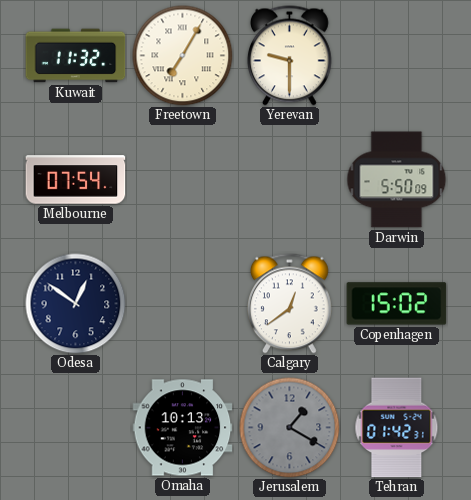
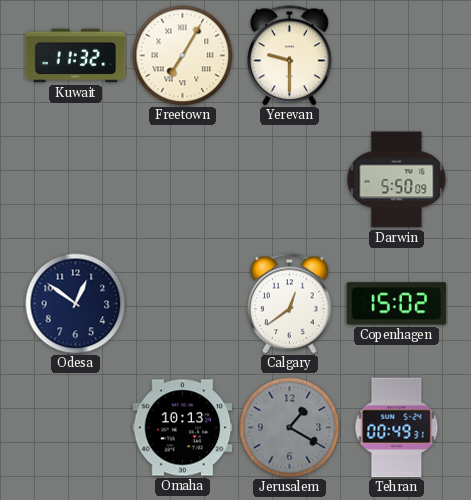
Melbourne: 07:54 -> none
Tehran: 01:42 -> 00:49
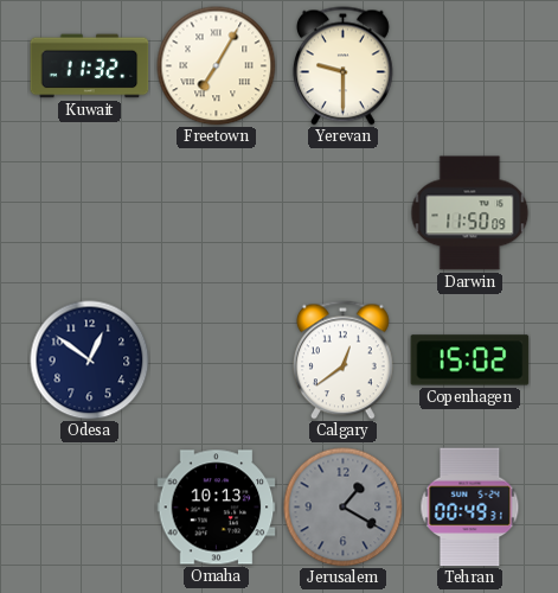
Darwin: 5:50 -> 11:50
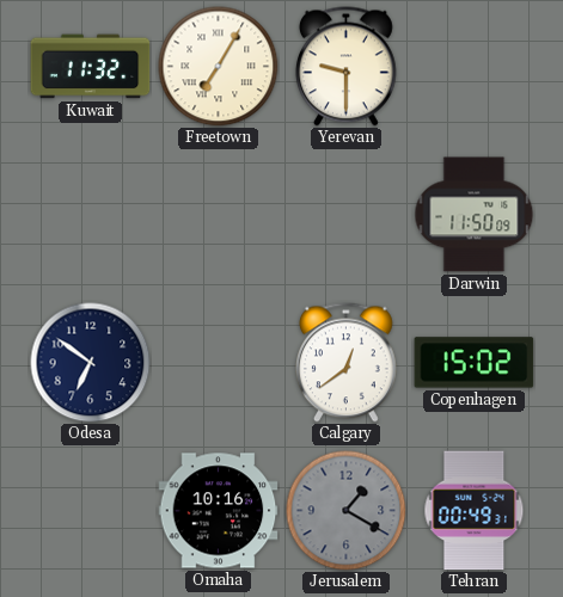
Odesa: 12:51 -> 6:51
Omaha: 10:13 -> 10:16
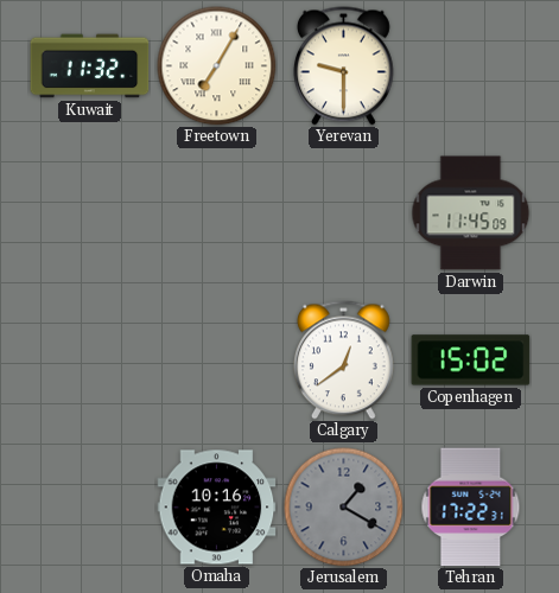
Darwin: 11:50 -> 11:45
Odesa: 6:51 -> none
Tehran: 00:49 -> 17:22
